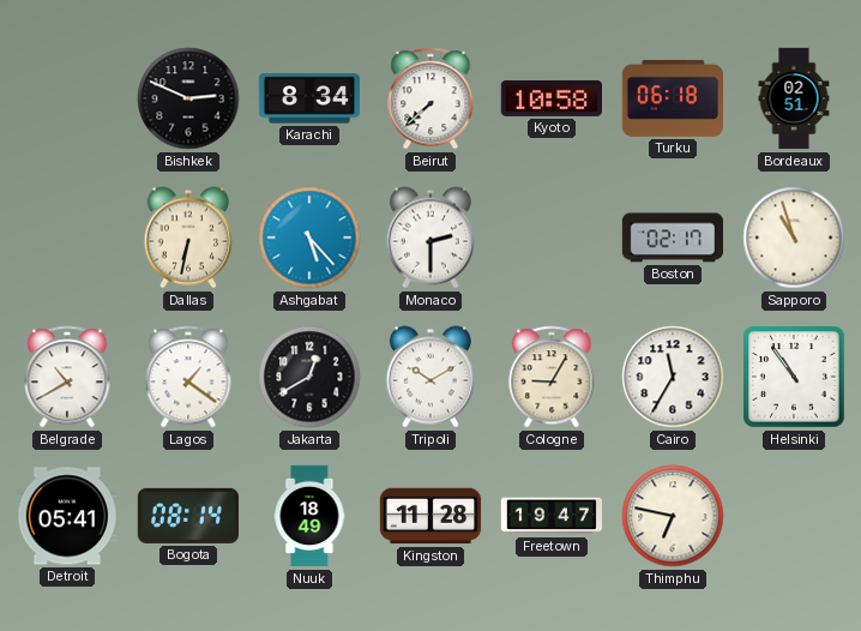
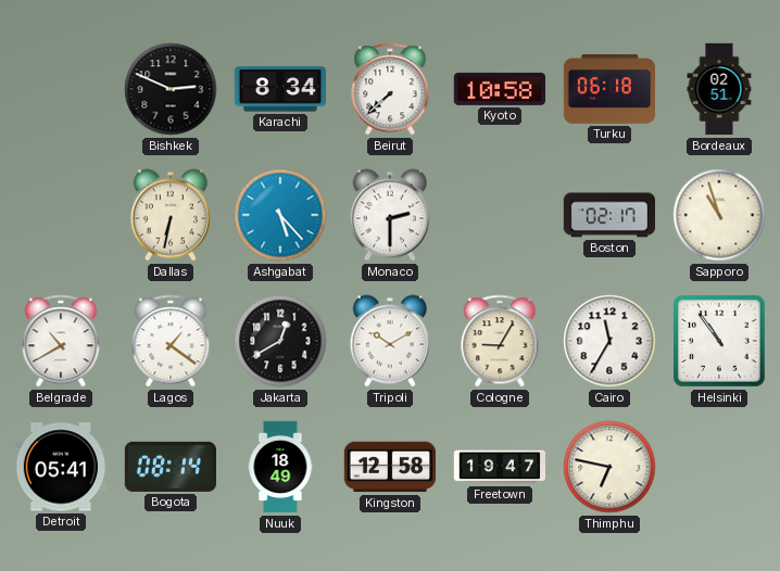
Kingston: 11:28 -> 12:58
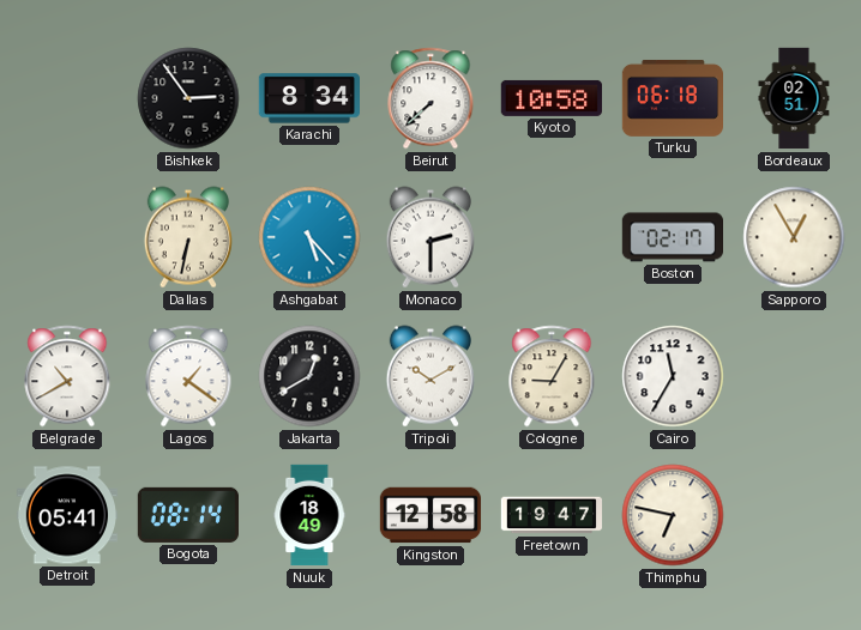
Bishkek: 2:49 -> 2:54
Sapporo: 10:57 -> 12:55
Helsinki: 10:54 -> none
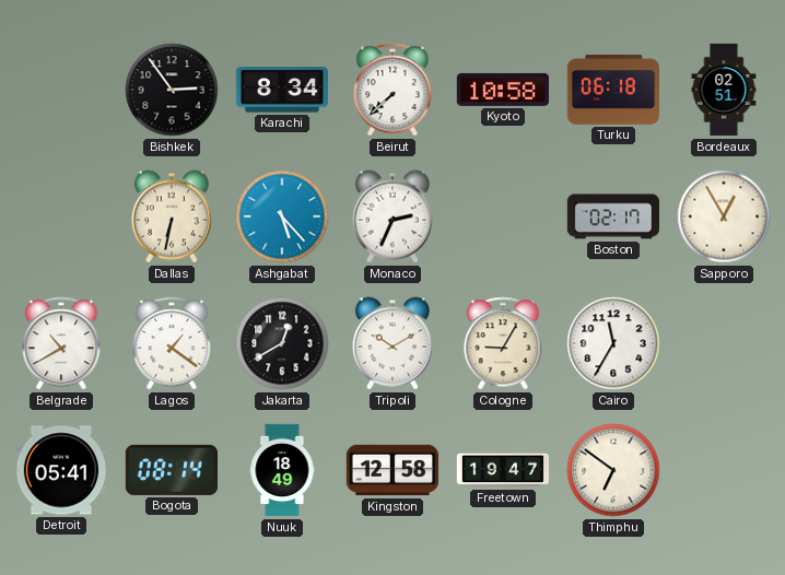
Monaco: 2:30 -> 2:34
Thimphu: 6:47 -> 6:51
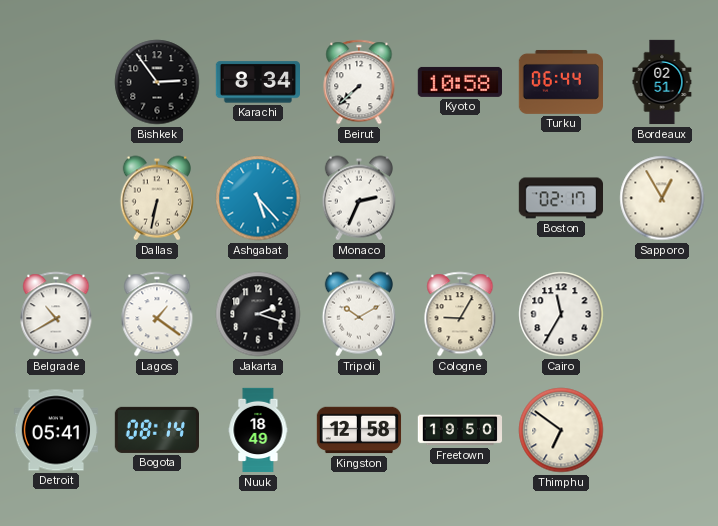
Turku: 06:18 -> 06:44
Jakarta: 12:40 -> 2:18
Freetown: 19:47 -> 19:50
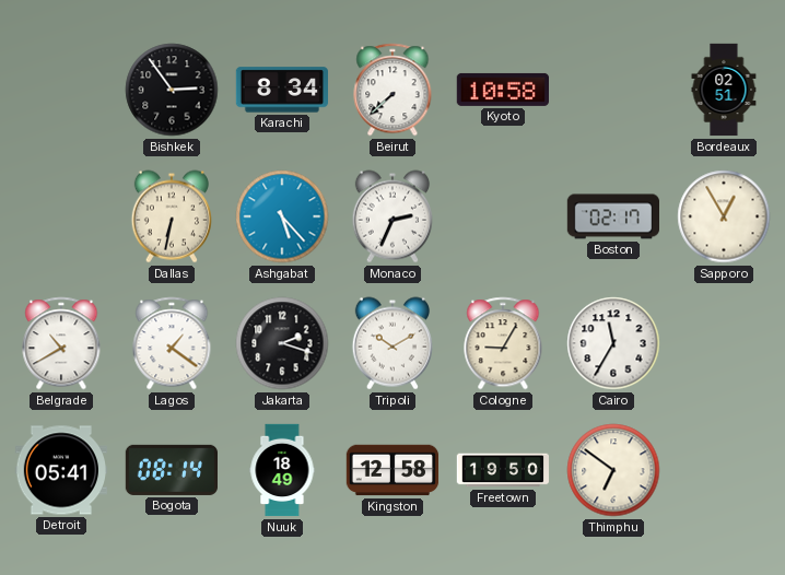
Turku: 06:44 -> none
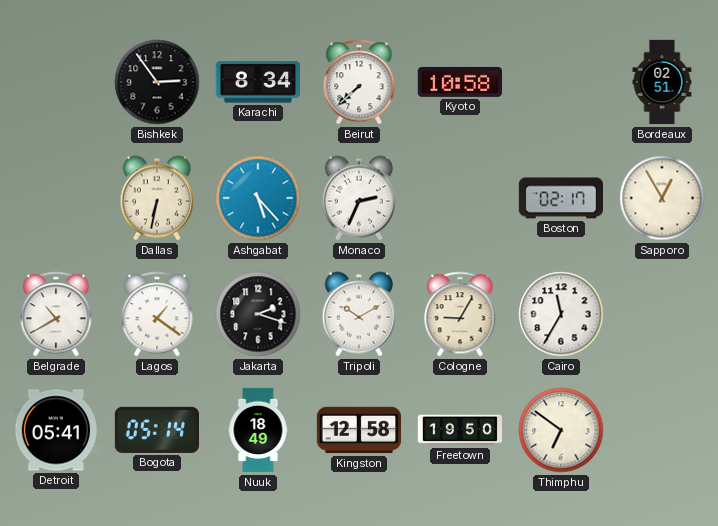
Bogota: 08:14 -> 05:14
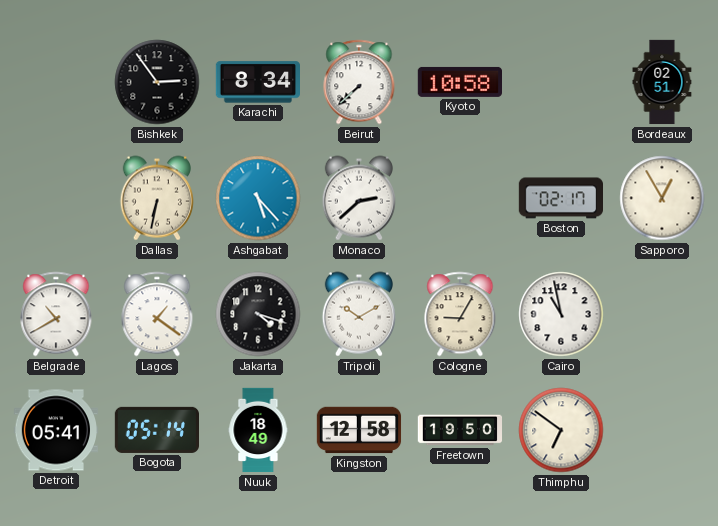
Monaco: 2:34 -> 2:38
Jakarta: 2:18 -> 4:18
Cairo: 11:35 -> 10:58
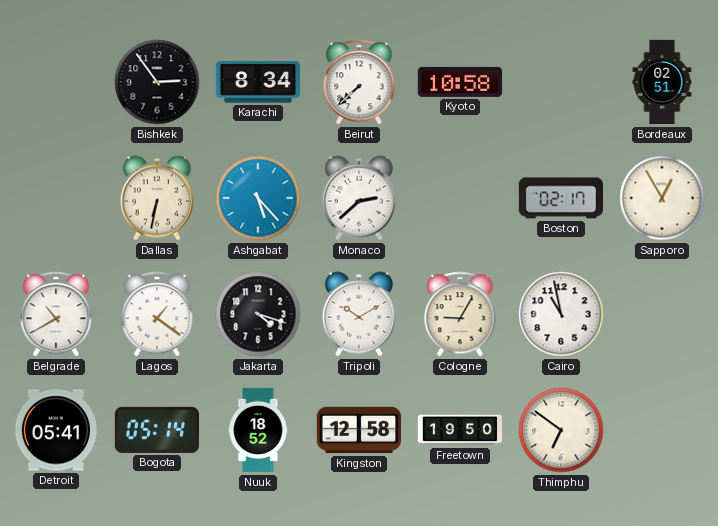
Nuuk: 18:49 -> 18:52
